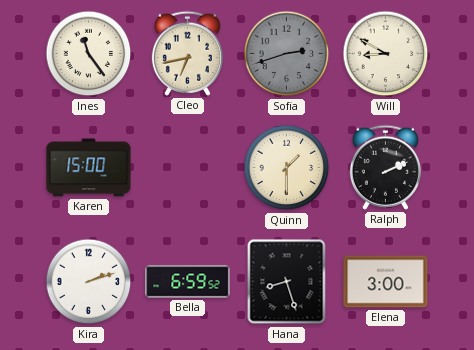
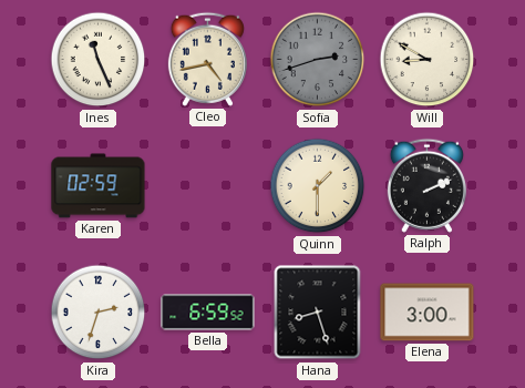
Ines: 11:24 -> 11:26
Cleo: 6:43 -> 4:43
Karen: 15:00 -> 02:59
Kira: 2:12 -> 2:33
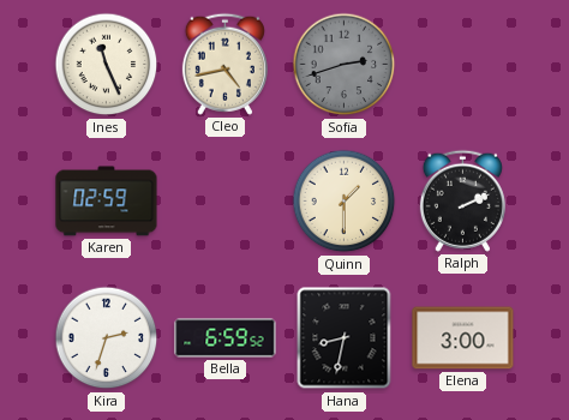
Will: 8:50 -> none
Hana: 8:27 -> 8:32
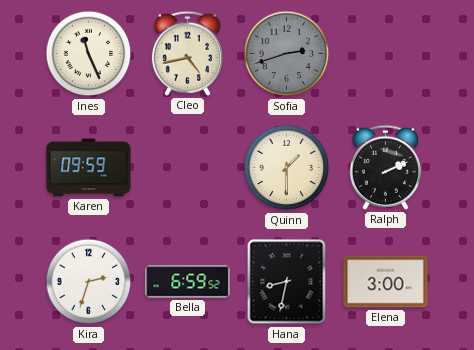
Karen: 02:59 -> 09:59
